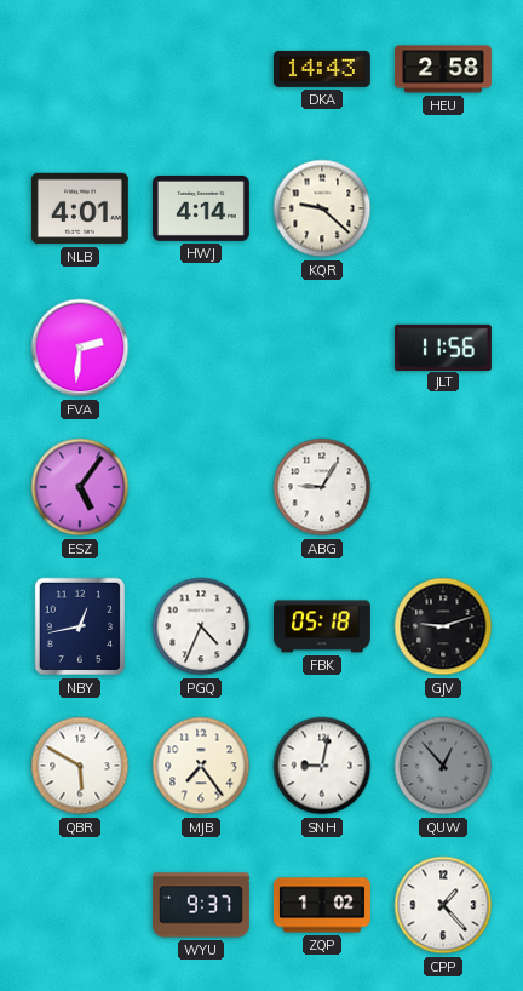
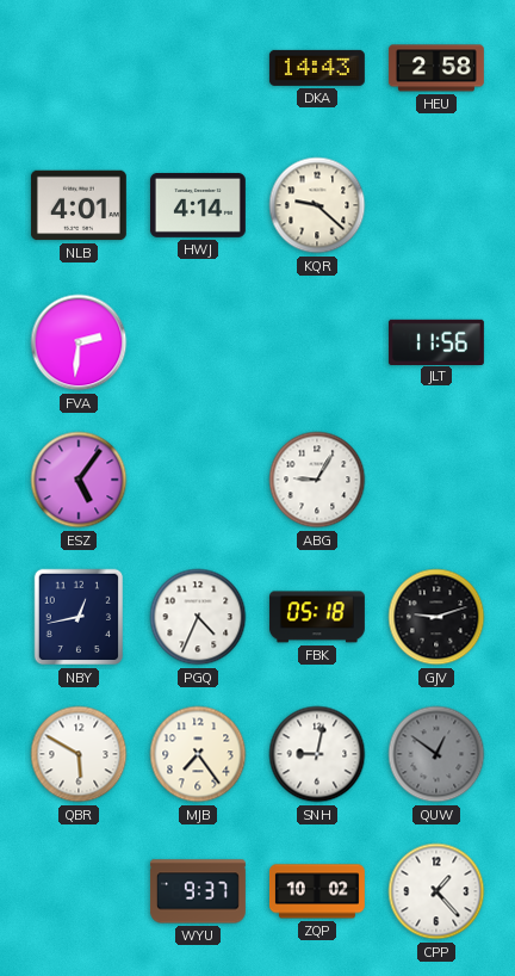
QUW: 12:53 -> 12:51
ZQP: 1:02 -> 10:02
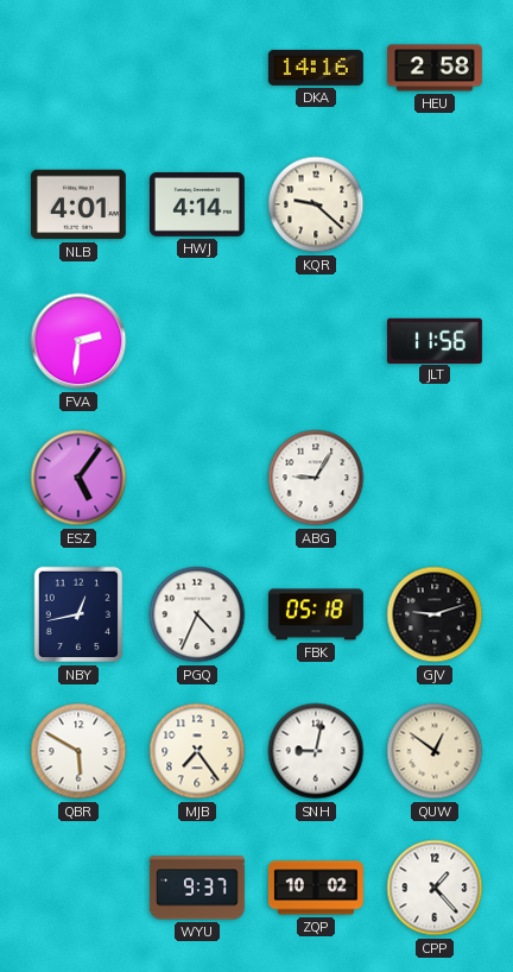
DKA: 14:43 -> 14:16
QUW dial: grey -> cream
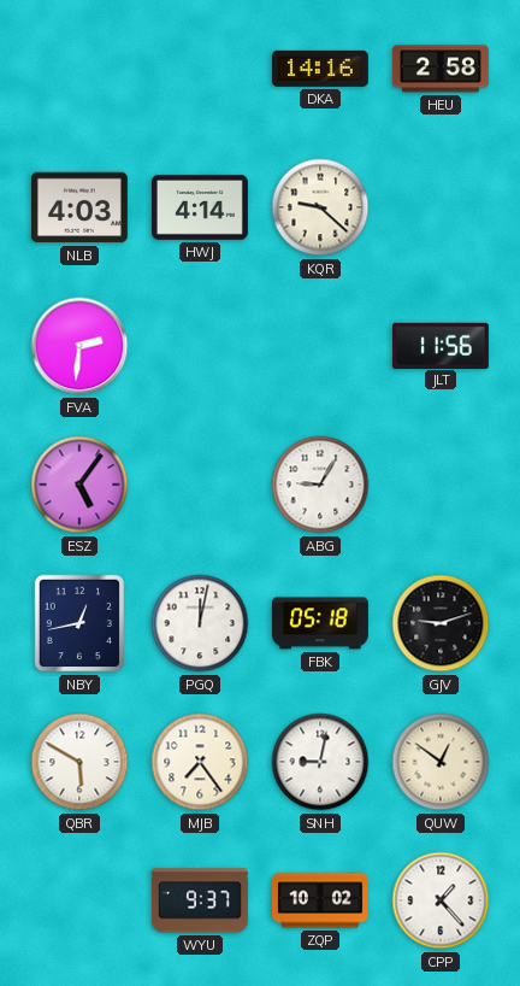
NLB: 4:01 -> 4:03
PGQ: 4:34 -> 12:02
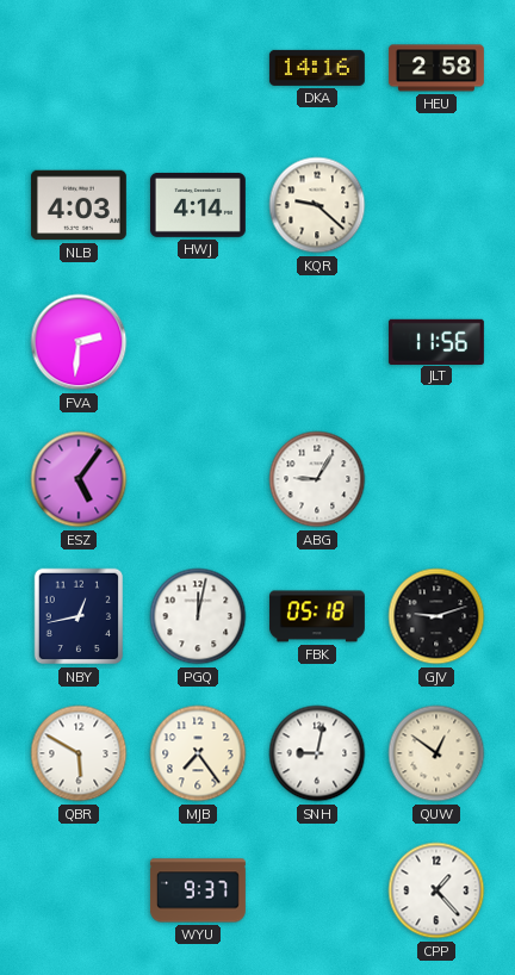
ZQP: 10:02 -> none
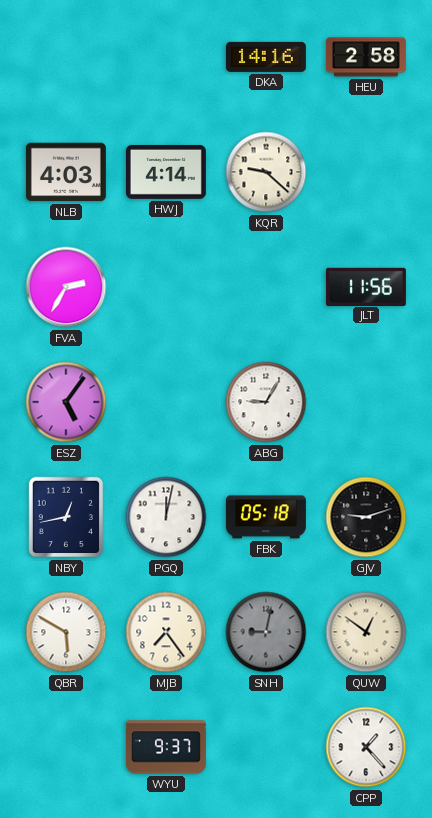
FVA: 2:31 -> 2:35
SNH dial: white -> grey
